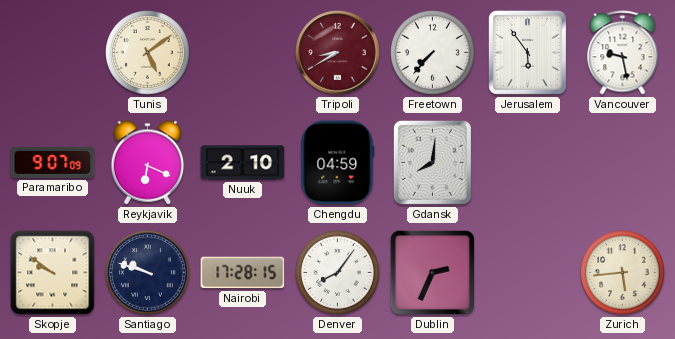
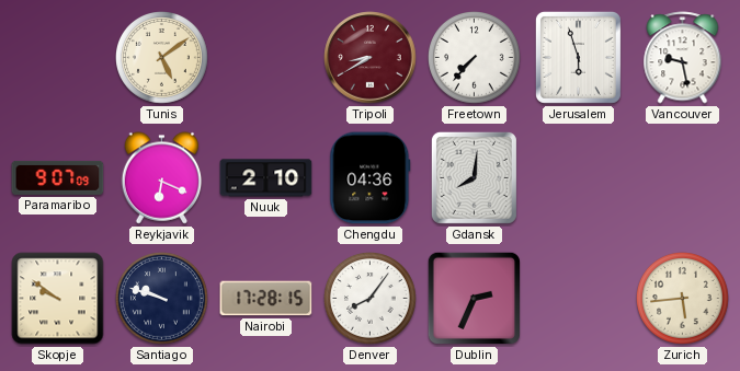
Jerusalem: 5:54 -> 5:57
Chengdu: 04:59 -> 04:36
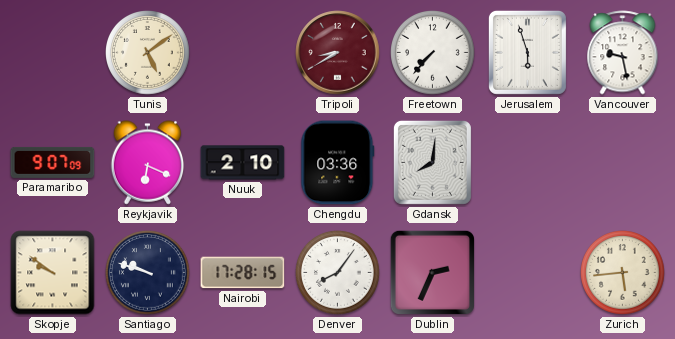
Chengdu: 04:36 -> 03:36
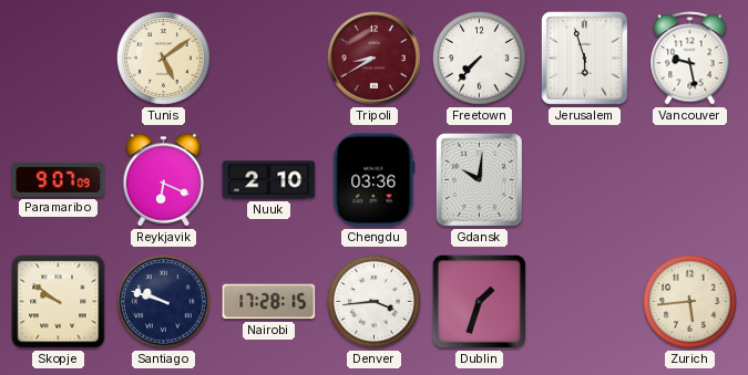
Gdansk: 8:01 -> 10:01
Denver: 8:06 -> 3:44
Dublin: 2:34 -> 1:33
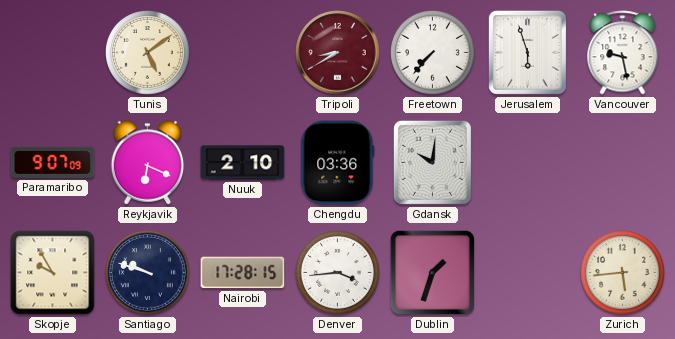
Skopje: 9:51 -> 9:55
